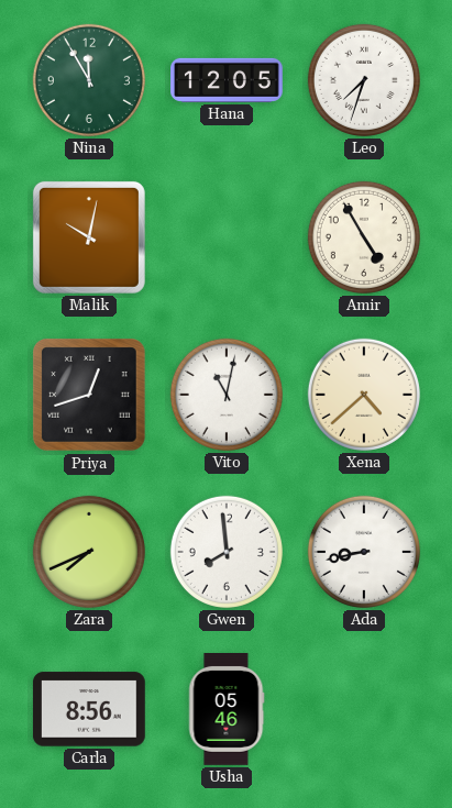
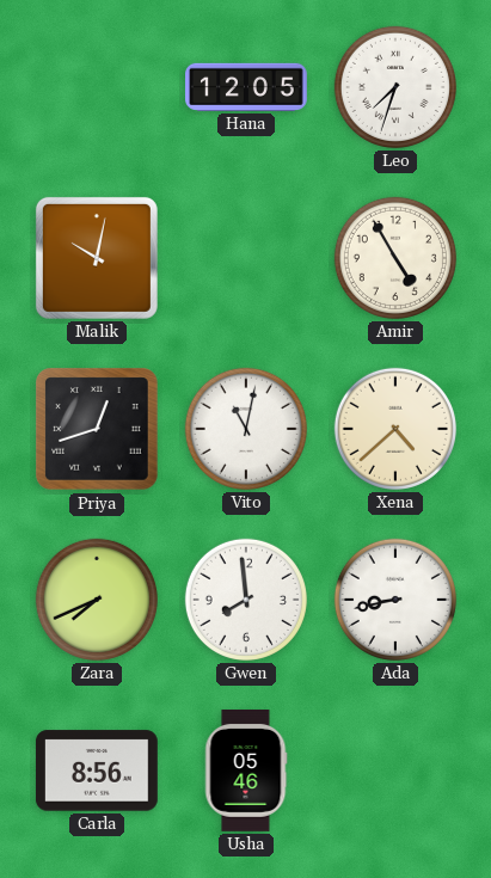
Nina: 11:55 -> none
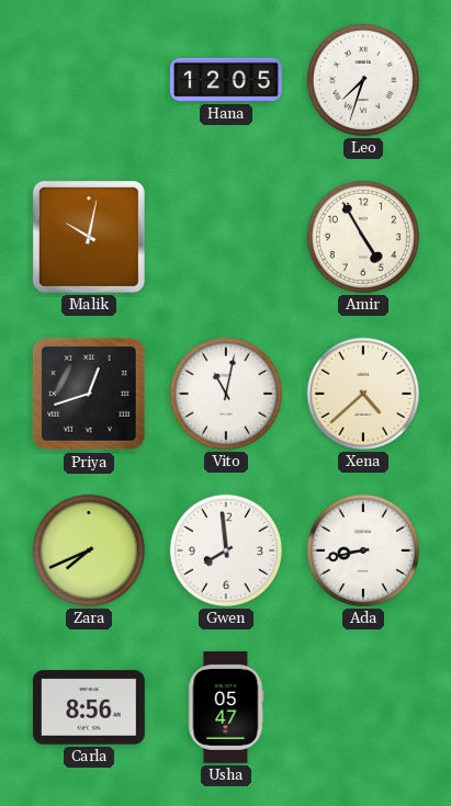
Usha: 05:46 -> 05:47
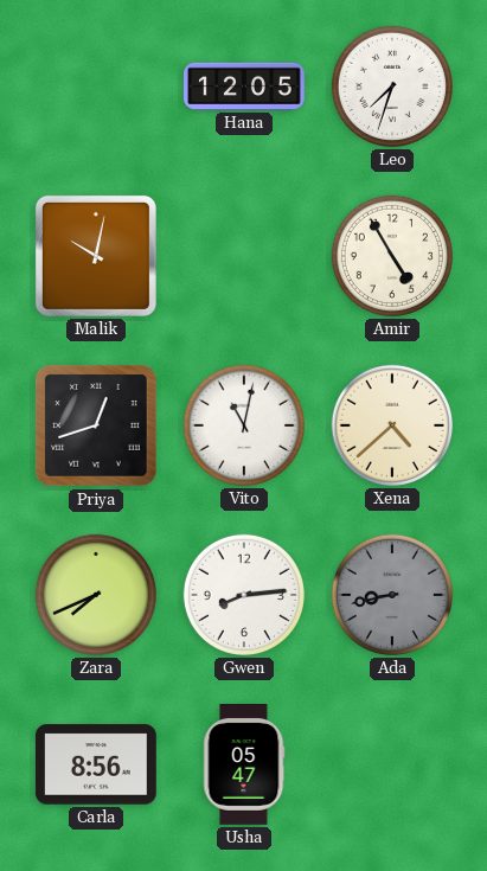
Gwen: 7:59 -> 8:14
Ada dial: white -> grey
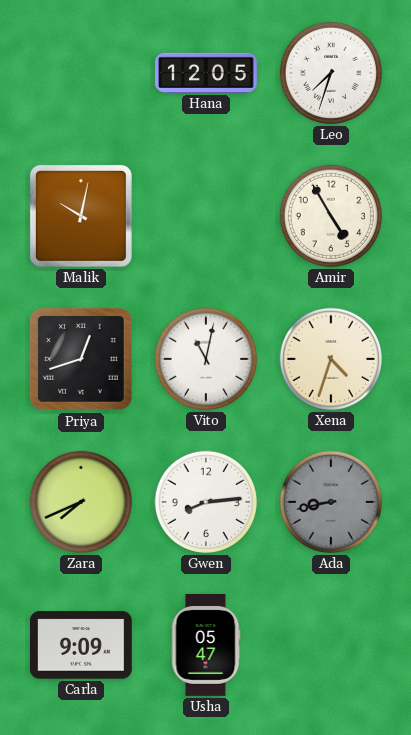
Xena: 4:38 -> 4:33
Carla: 8:56 -> 9:09
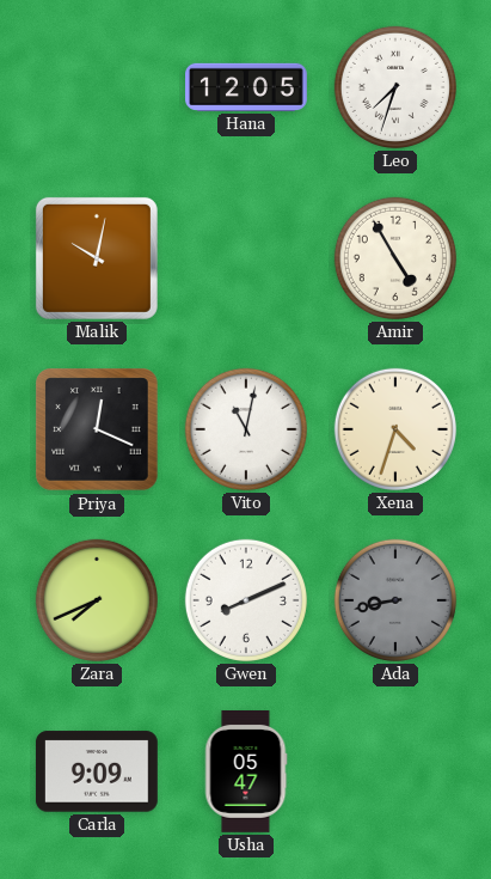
Priya: 12:42 -> 12:19
Gwen: 8:14 -> 8:11
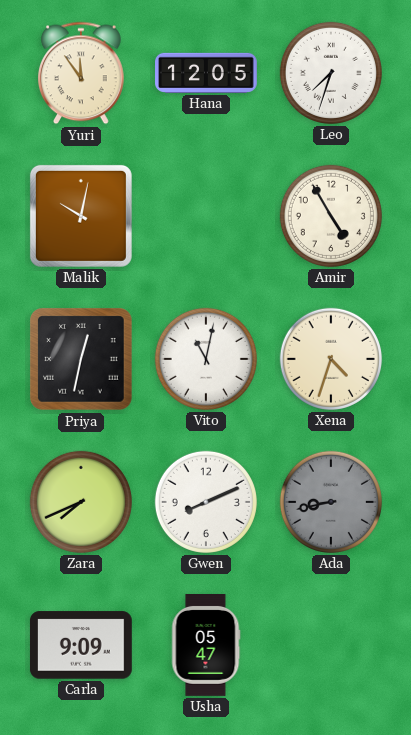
Yuri: none -> 11:54
Priya: 12:19 -> 12:32
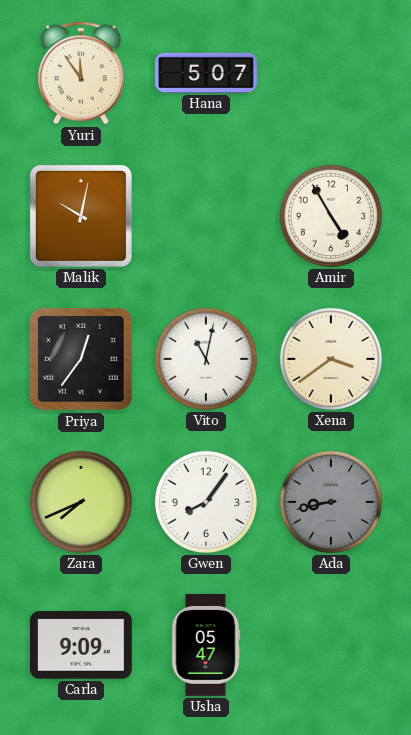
Hana: 12:05 -> 5:07
Leo: 7:33 -> none
Priya: 12:32 -> 12:36
Xena: 4:33 -> 3:39
Gwen: 8:11 -> 8:06
